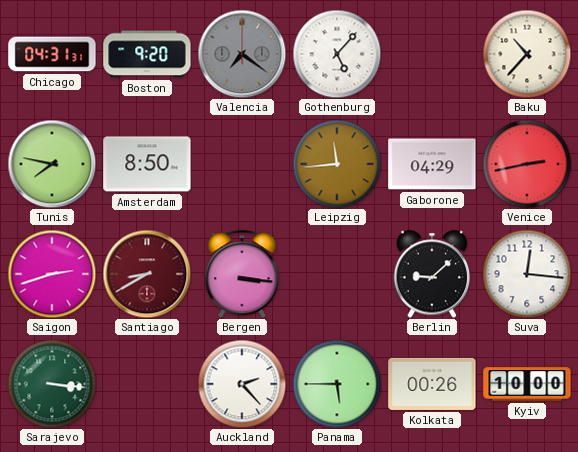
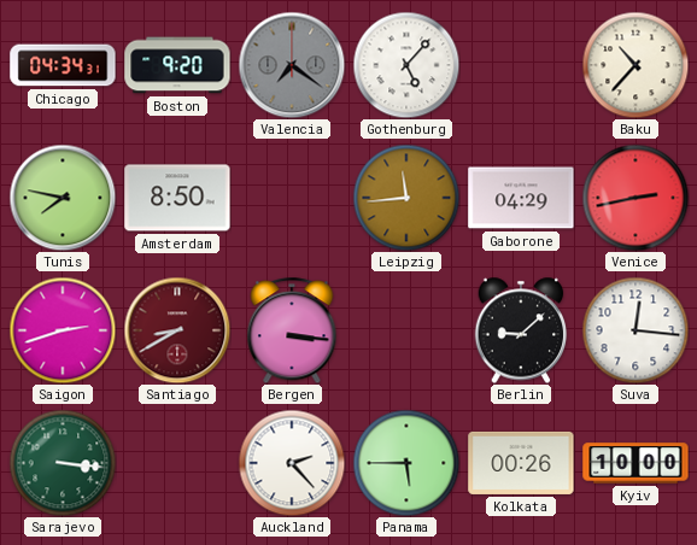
Chicago: 04:31 -> 04:34
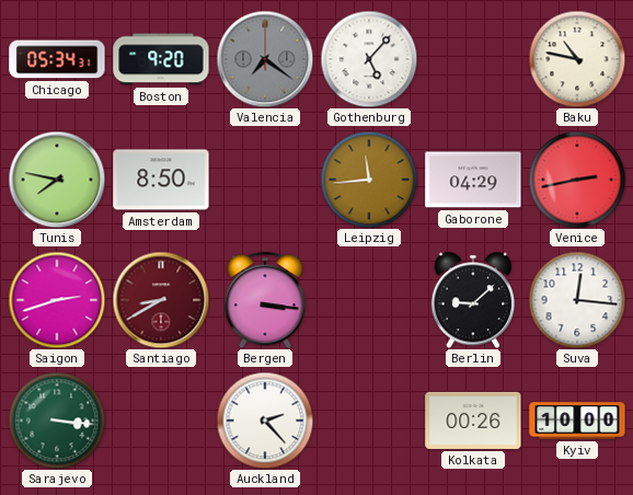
Chicago: 04:34 -> 05:34
Baku: 10:37 -> 10:47
Panama: 5:45 -> none
